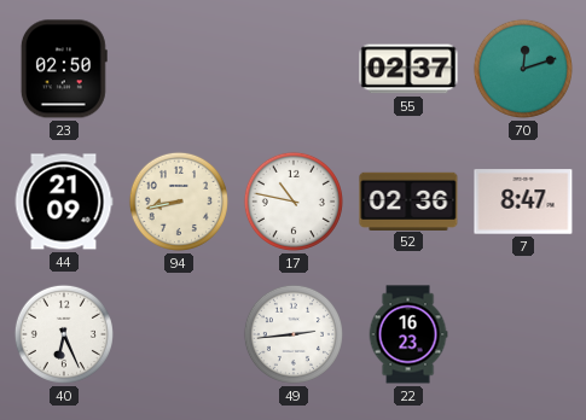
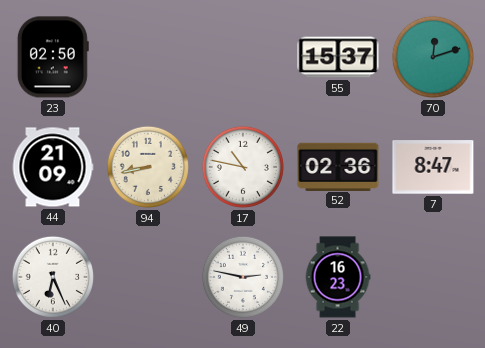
55: 02:37 -> 15:37
49: 2:44 -> 2:47
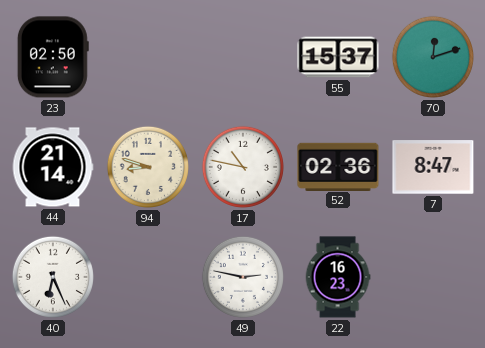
44: 21:09 -> 21:14
94: 8:43 -> 8:48
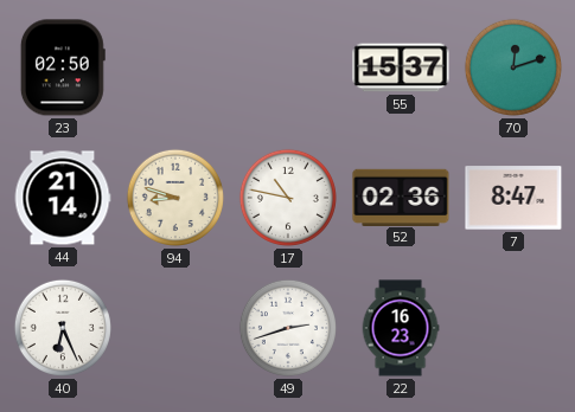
49: 2:47 -> 2:42
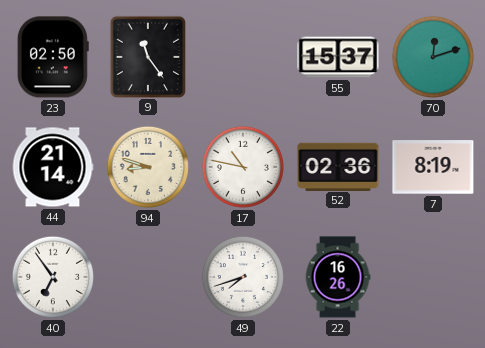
9: none -> 11:24
7: 8:47 -> 8:19
40: 6:26 -> 6:54
49: 2:42 -> 7:42
22: 16:23 -> 16:26
